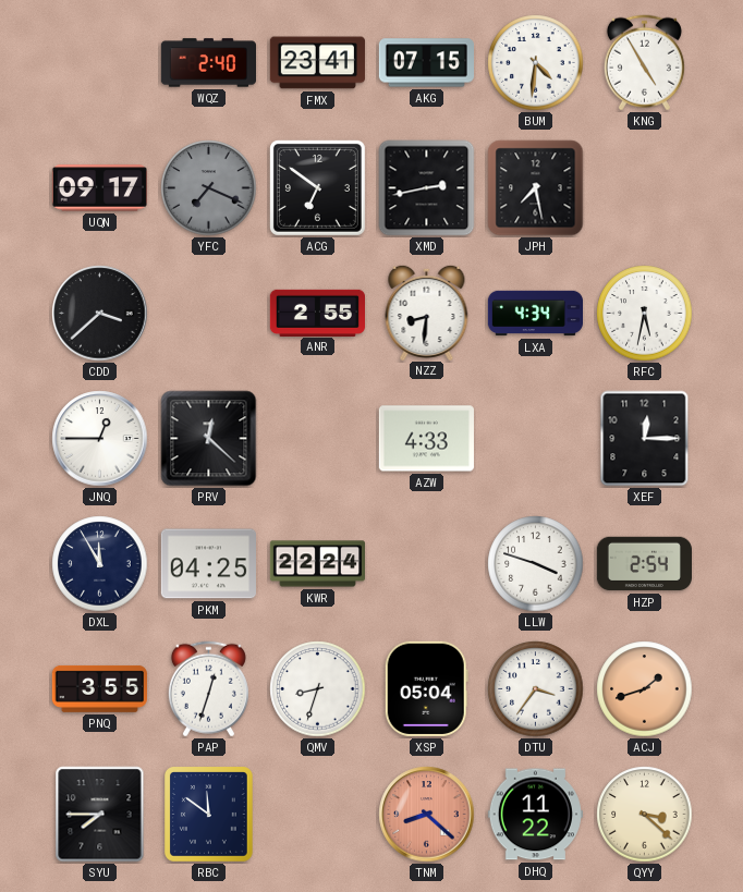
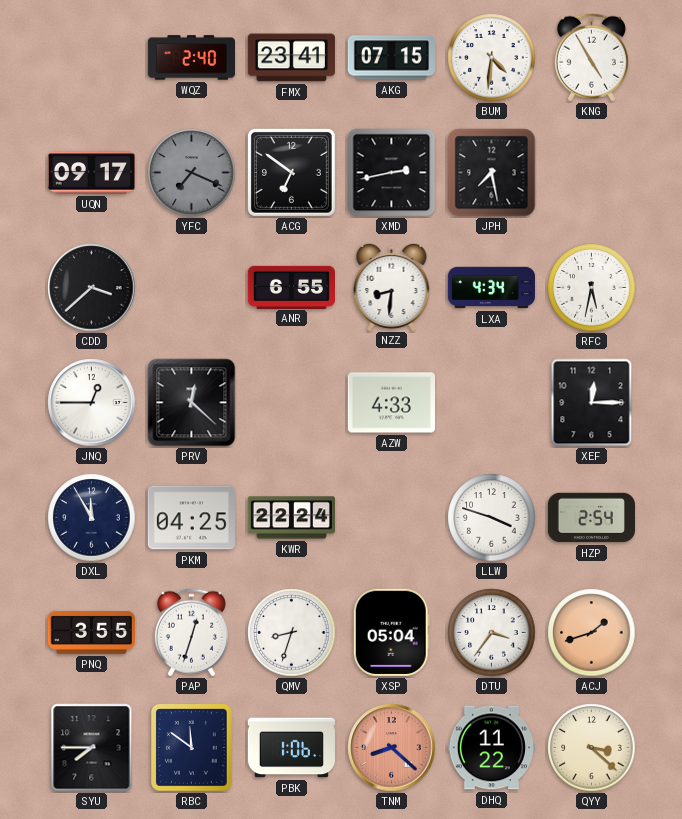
ANR: 2:55 -> 6:55
PBK: none -> 1:06
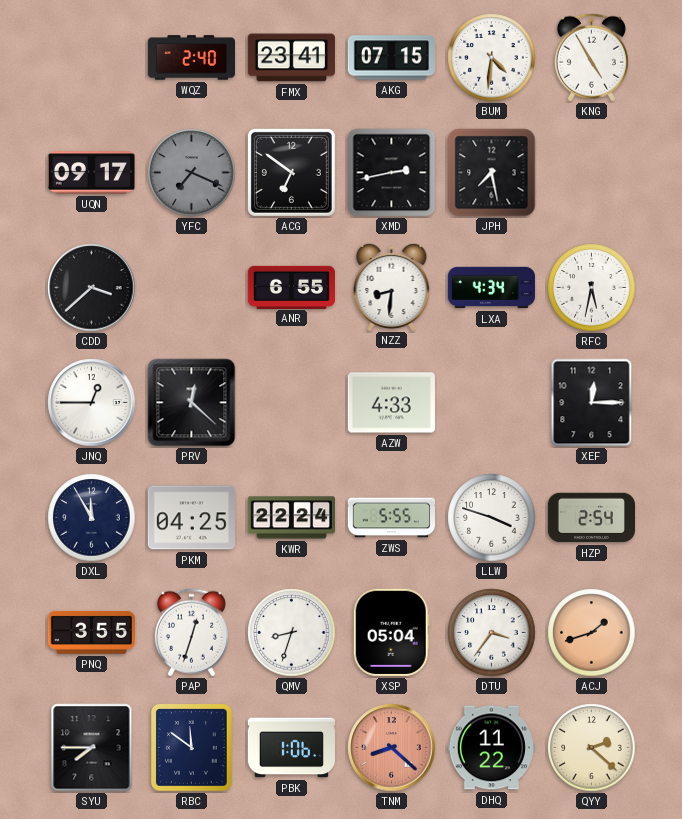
ZWS: none -> 5:55
QYY: 3:22 -> 2:22
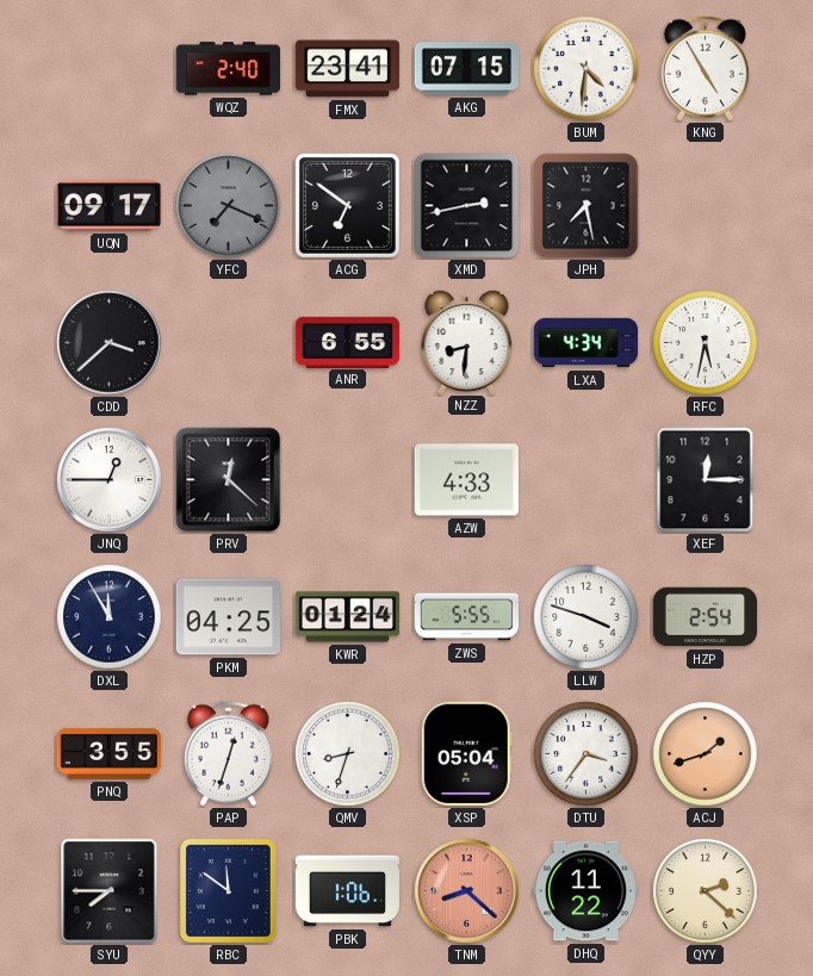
KWR: 22:24 -> 01:24
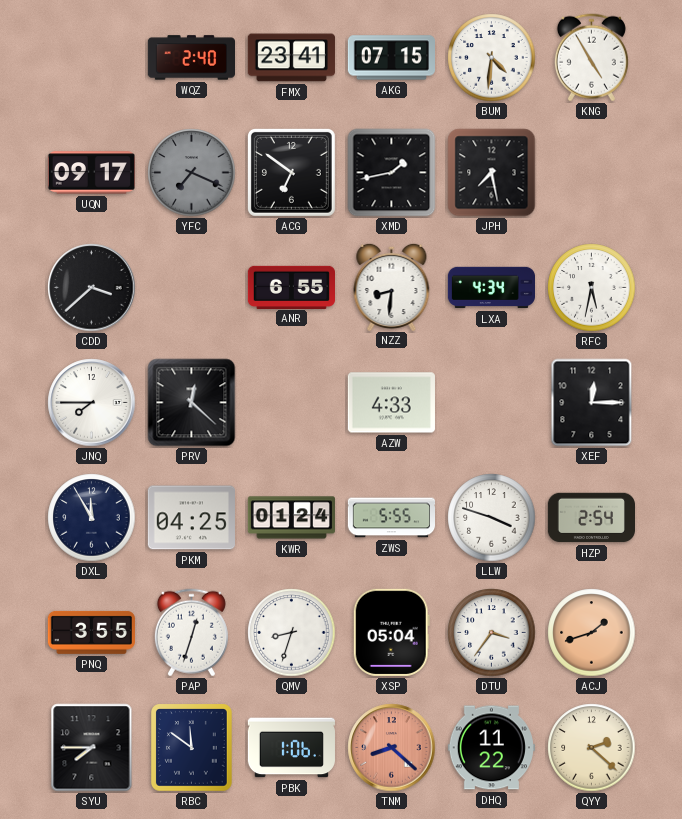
XMD: 2:43 -> 1:43
JNQ: 12:45 -> 7:45
